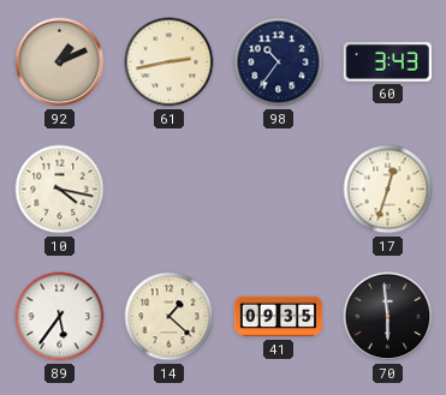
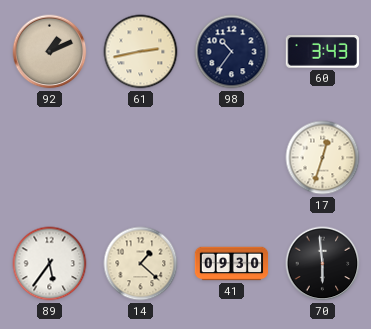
10: 4:17 -> none
41: 09:35 -> 09:30
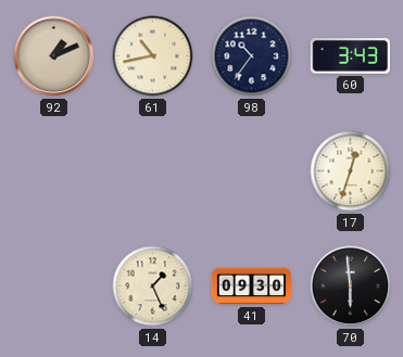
61: 2:43 -> 10:43
89: 5:36 -> none
14: 1:22 -> 1:26
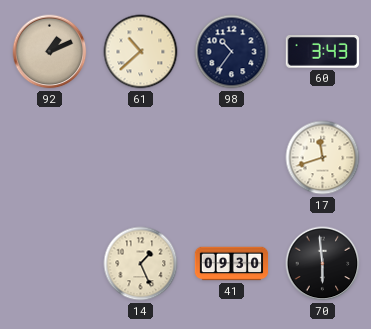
61: 10:43 -> 10:38
17: 12:33 -> 11:42
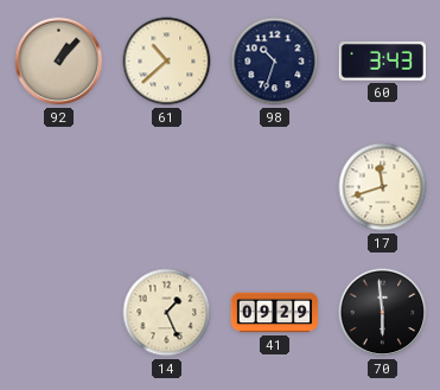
92: 1:11 -> 1:07
98: 10:36 -> 10:33
41: 09:30 -> 09:29
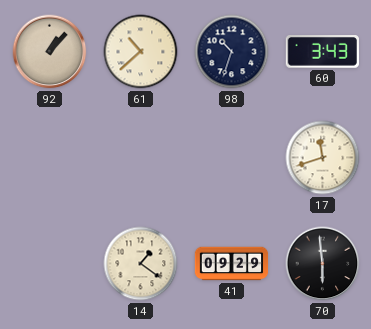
14: 1:26 -> 1:21
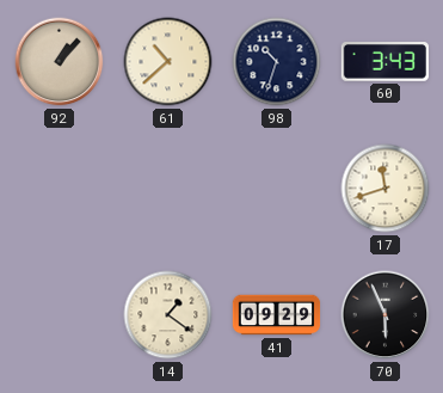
70: 5:59 -> 5:56
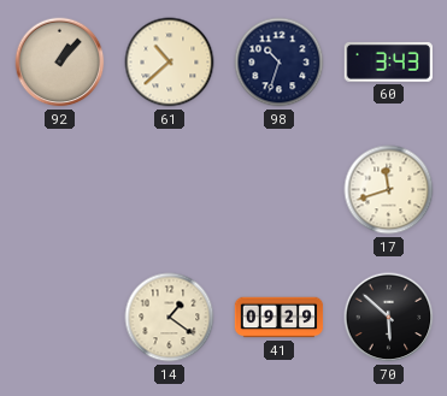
70: 5:56 -> 5:52
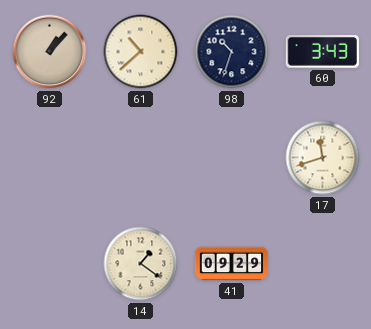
70: 5:52 -> none
